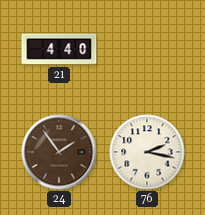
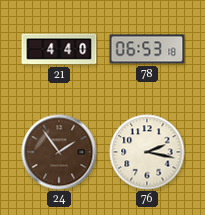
78: none -> 06:53
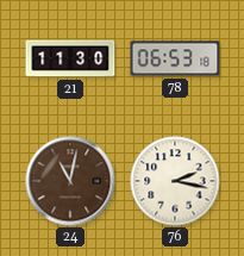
21: 4:40 -> 11:30
24: 1:54 -> 11:02
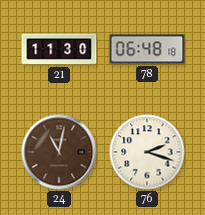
78: 06:53 -> 06:48
76: 2:17 -> 2:18
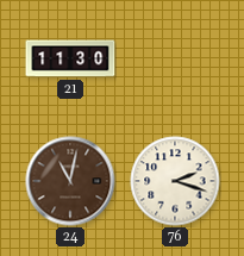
78: 06:48 -> none
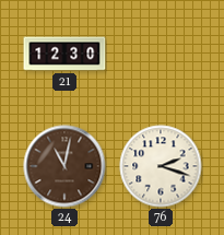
21: 11:30 -> 12:30
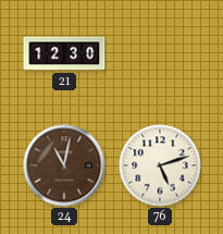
76: 2:18 -> 5:12
